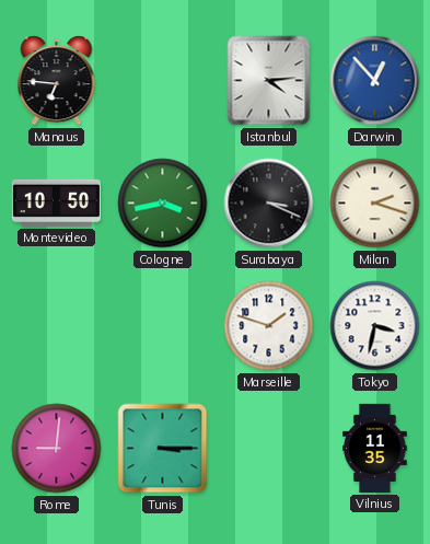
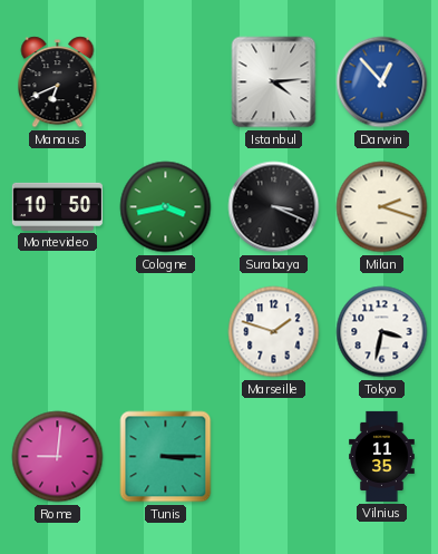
Manaus: 6:46 -> 6:41
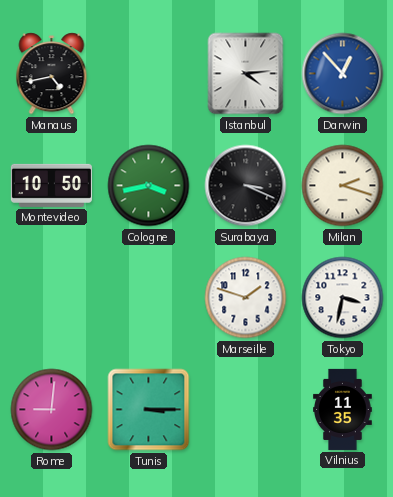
Manaus: 6:41 -> 4:43
